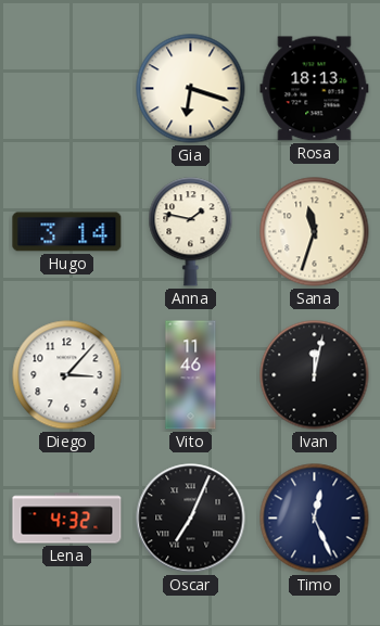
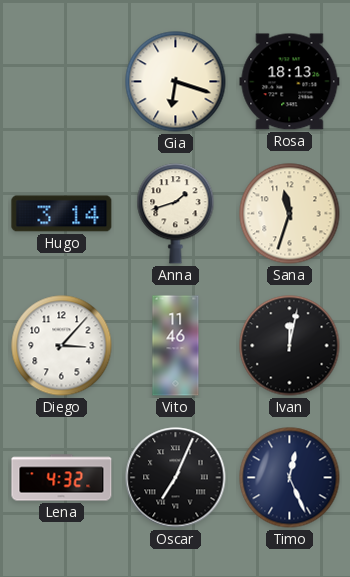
Anna: 1:47 -> 1:42
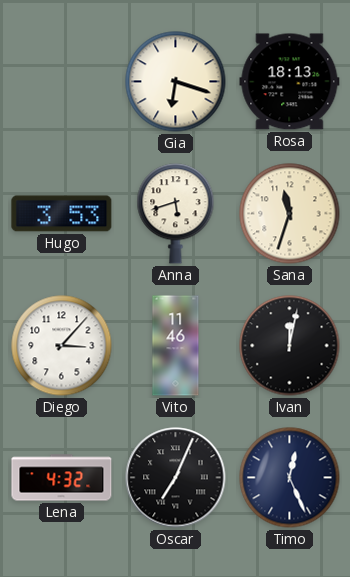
Hugo: 3:14 -> 3:53
Anna: 1:42 -> 5:42
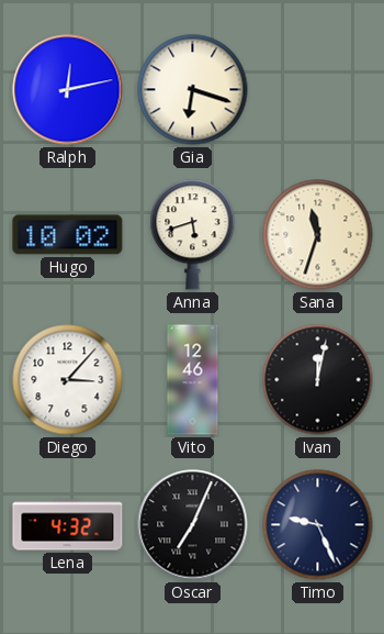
Ralph: none -> 12:13
Rosa: 18:13 -> none
Hugo: 3:53 -> 10:02
Vito: 11:46 -> 12:46
Timo: 12:26 -> 9:26
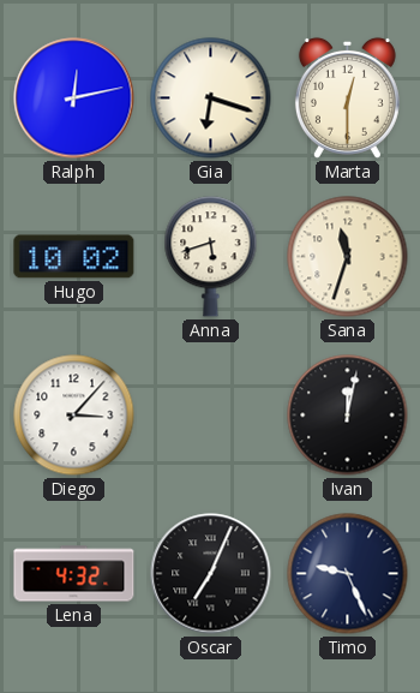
Marta: none -> 12:30
Vito: 12:46 -> none
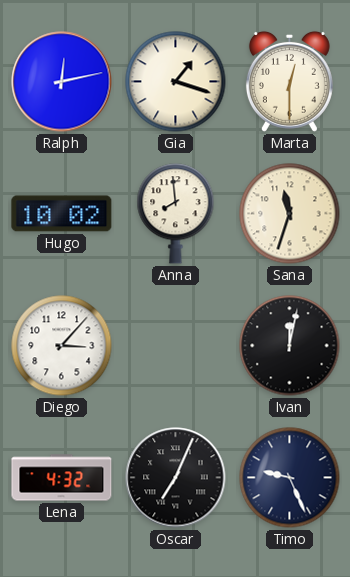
Gia: 6:18 -> 1:18
Anna: 5:42 -> 7:59
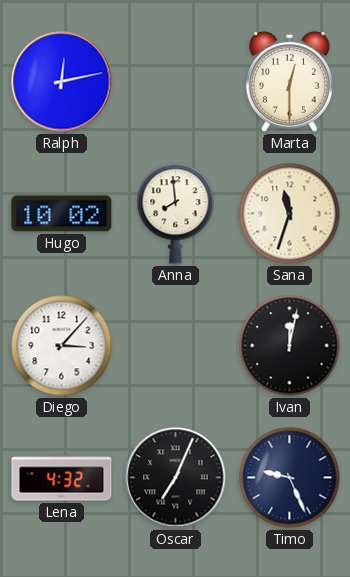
Gia: 1:18 -> none
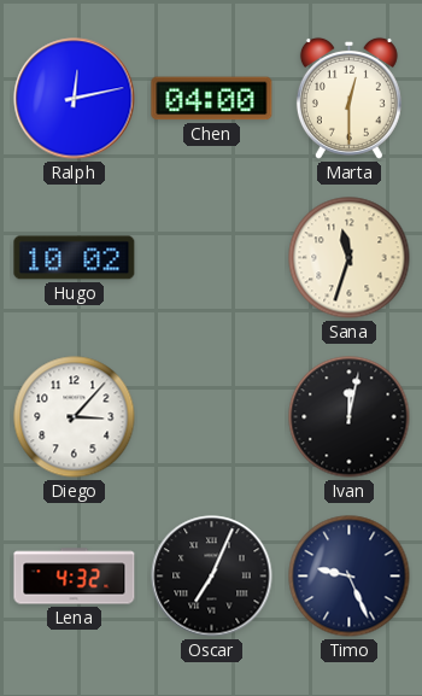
Chen: none -> 04:00
Anna: 7:59 -> none
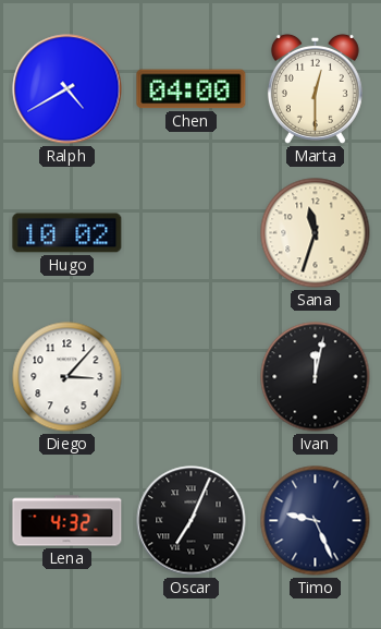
Ralph: 12:13 -> 4:40
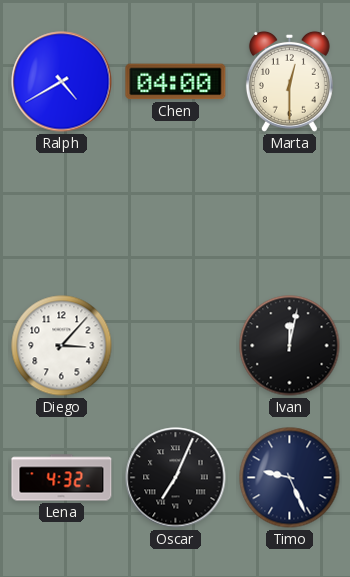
Hugo: 10:02 -> none
Sana: 11:33 -> none
